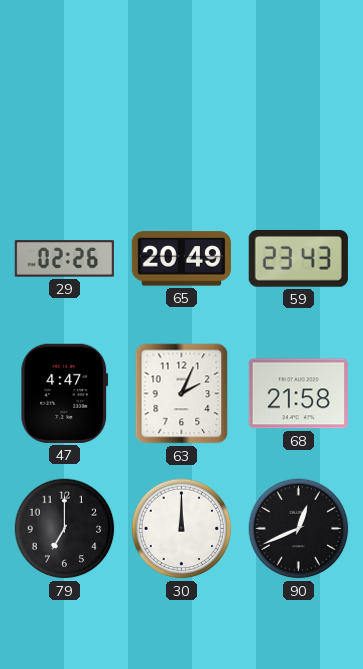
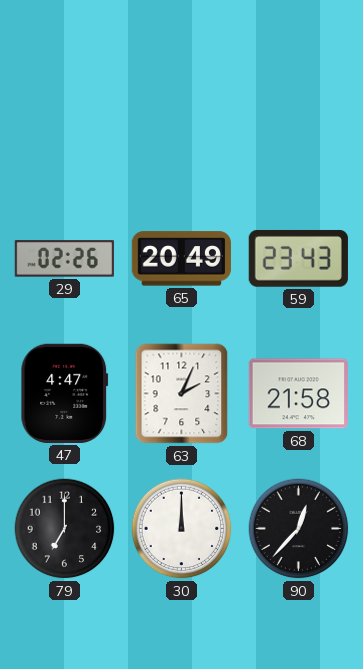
90: 12:41 -> 12:37
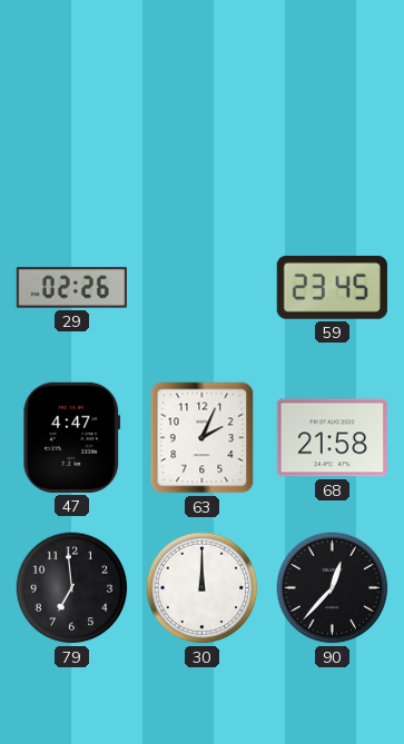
65: 20:49 -> none
59: 23:43 -> 23:45
79: 7:00 -> 6:59
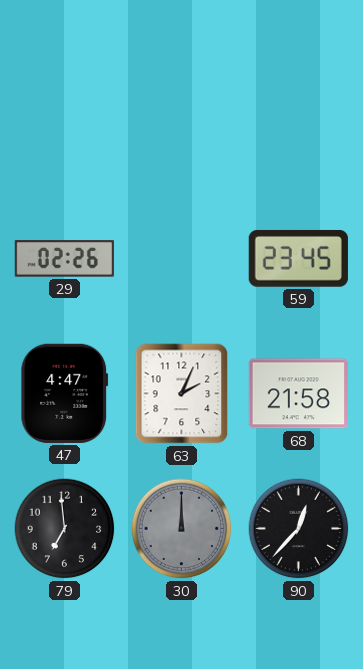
30 dial: white -> grey
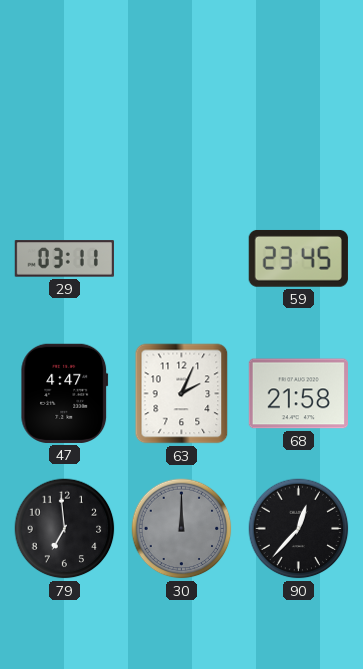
29: 02:26 -> 03:11
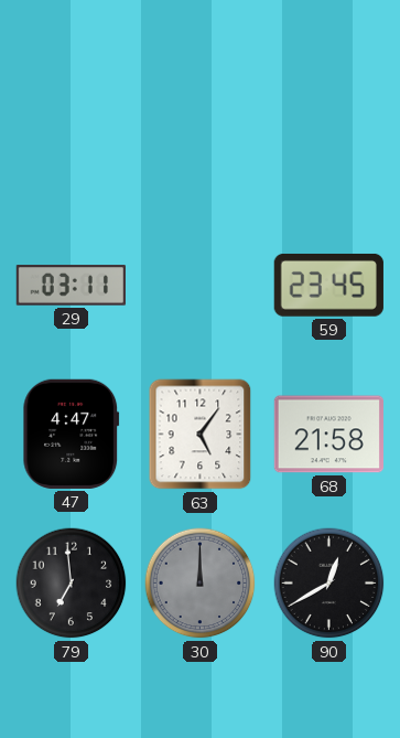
63: 2:04 -> 5:06
90: 12:37 -> 12:40
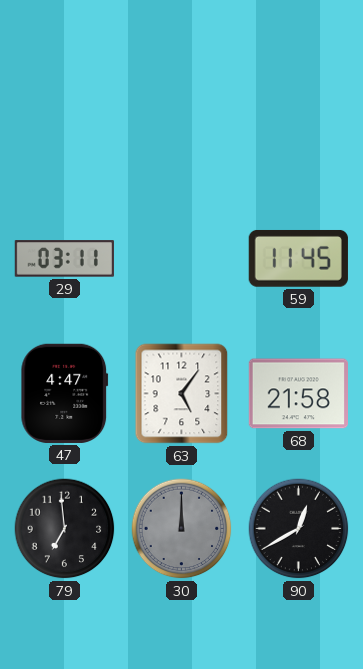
59: 23:45 -> 11:45
